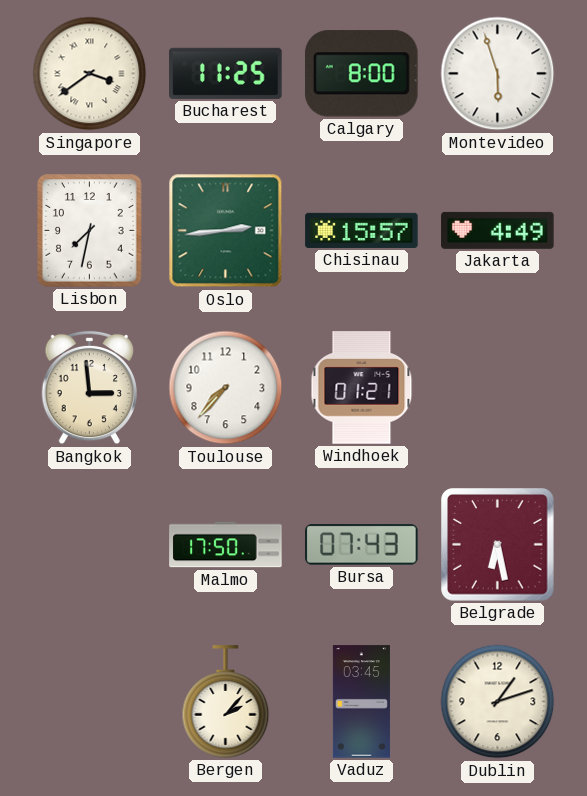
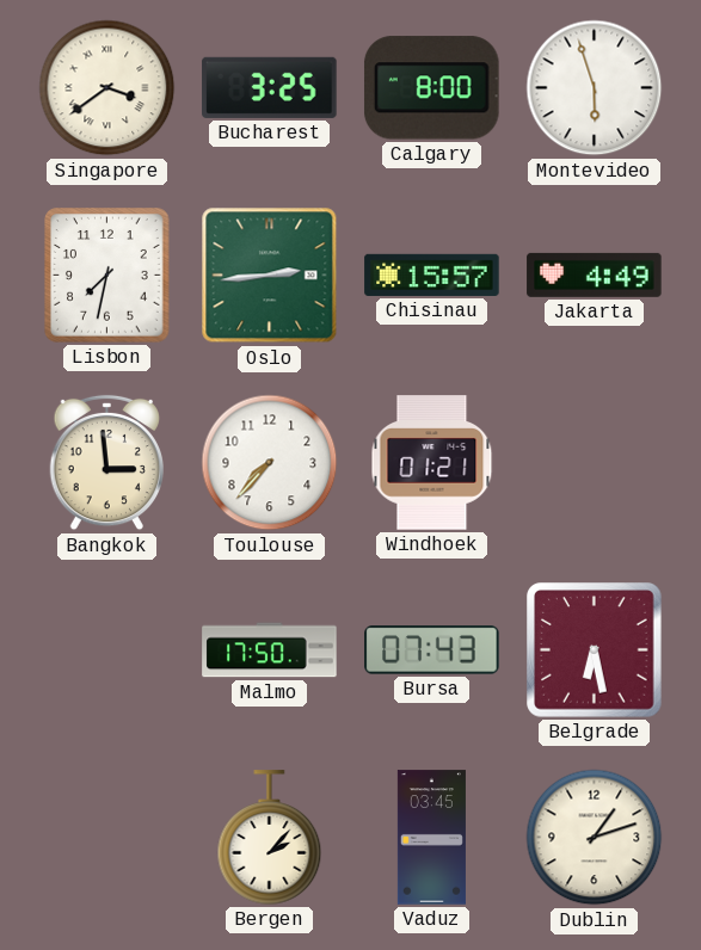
Bucharest: 11:25 -> 3:25
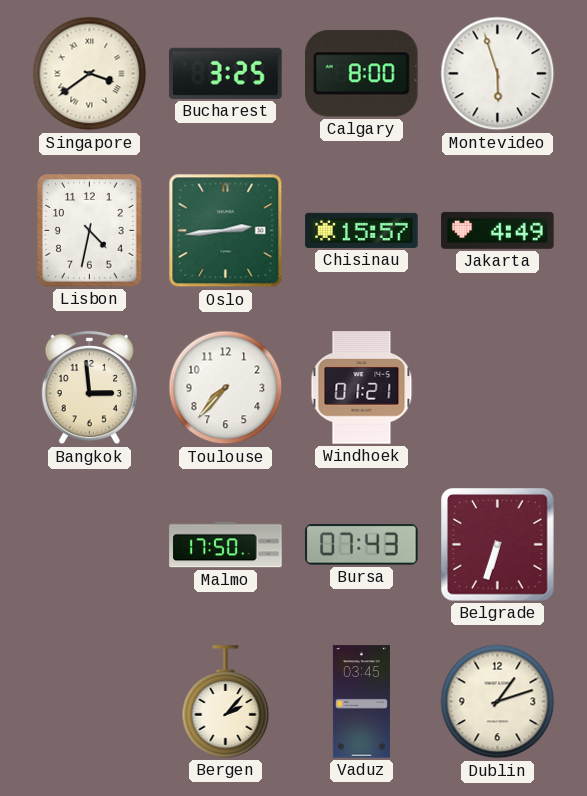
Lisbon: 7:32 -> 4:32
Belgrade: 6:28 -> 6:33
